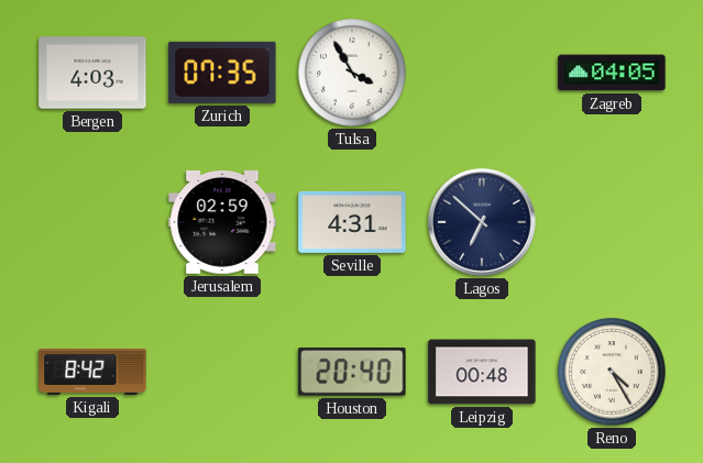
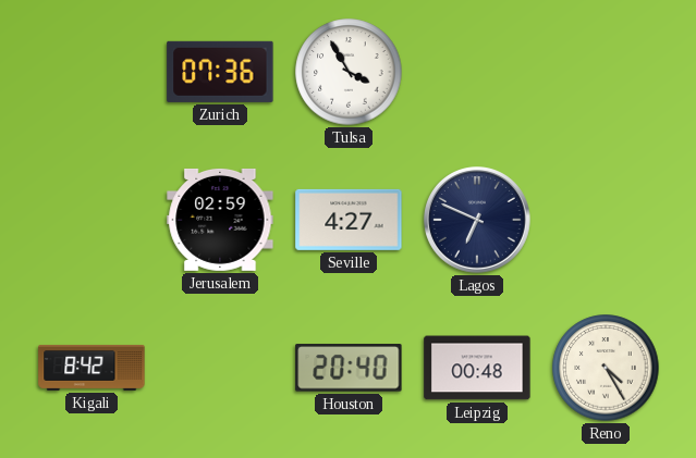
Bergen: 4:03 -> none
Zurich: 07:35 -> 07:36
Zagreb: 04:05 -> none
Seville: 4:31 -> 4:27
Lagos: 6:52 -> 6:49
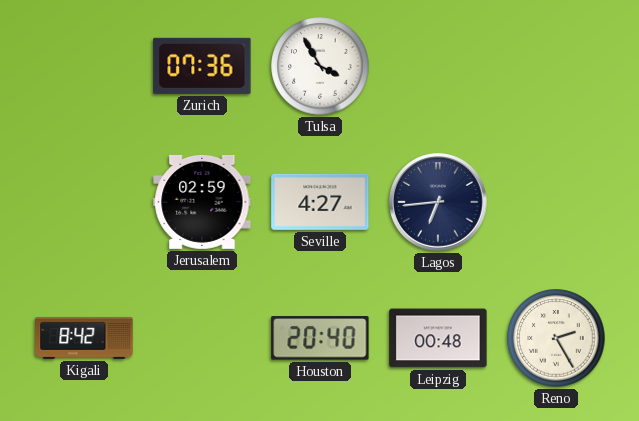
Lagos: 6:49 -> 6:44
Reno: 4:25 -> 2:25
